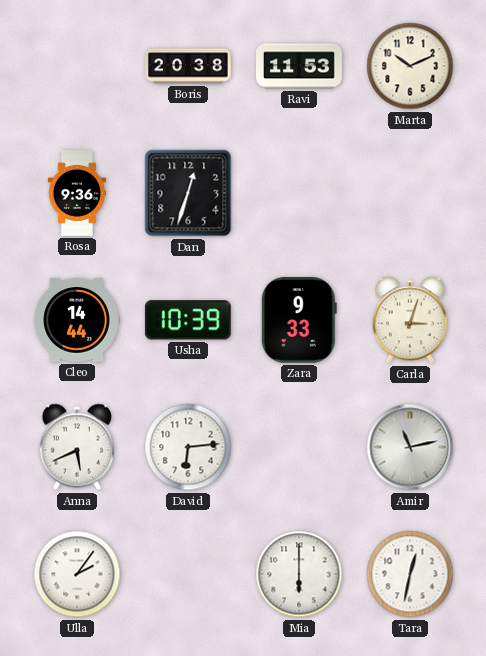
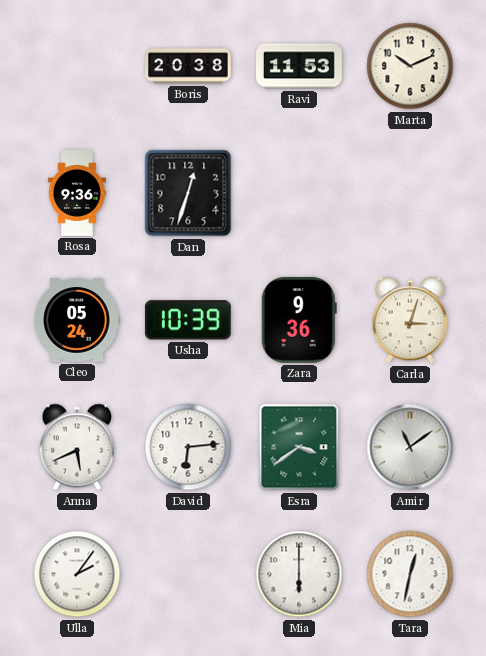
Cleo: 14:44 -> 05:24
Zara: 9:33 -> 9:36
Esra: none -> 3:39
Amir: 11:13 -> 11:09
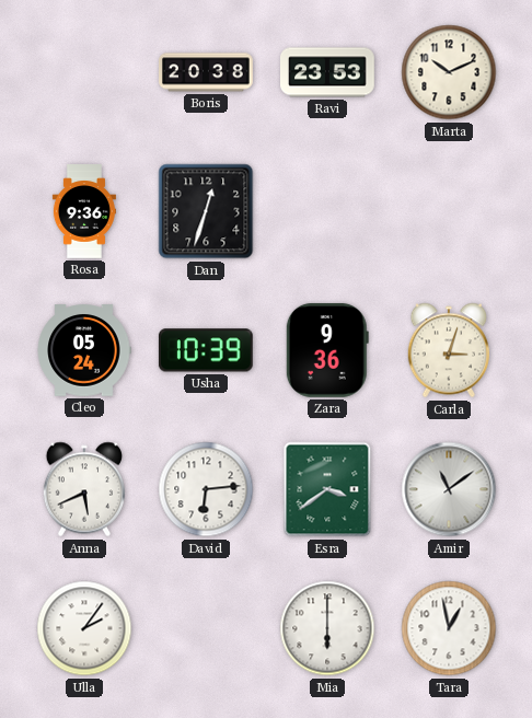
Ravi: 11:53 -> 23:53
Tara: 12:32 -> 12:58
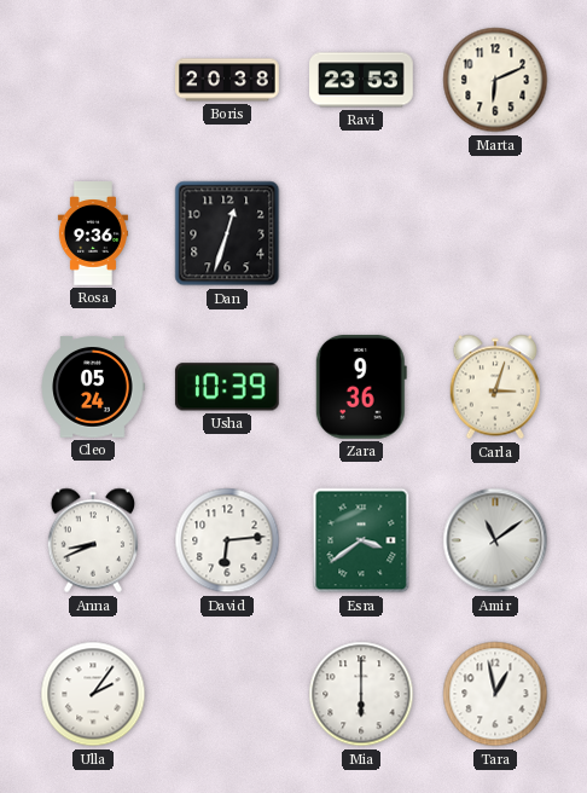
Marta: 10:11 -> 6:11
Anna: 5:41 -> 8:41
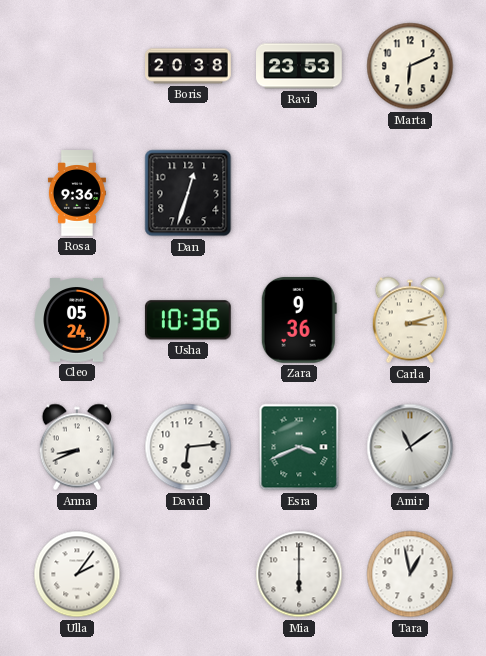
Usha: 10:39 -> 10:36
Carla: 3:03 -> 3:12
Esra: 3:39 -> 3:41
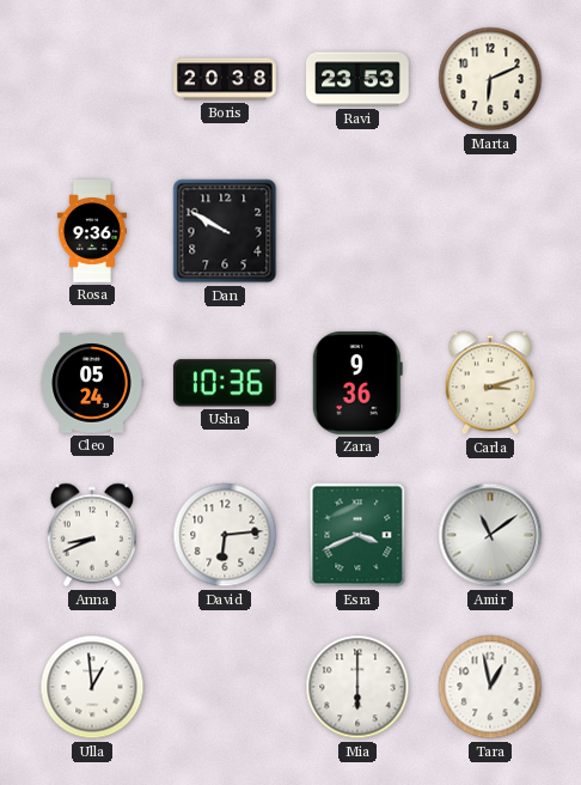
Dan: 12:33 -> 9:50
Ulla: 2:06 -> 12:59
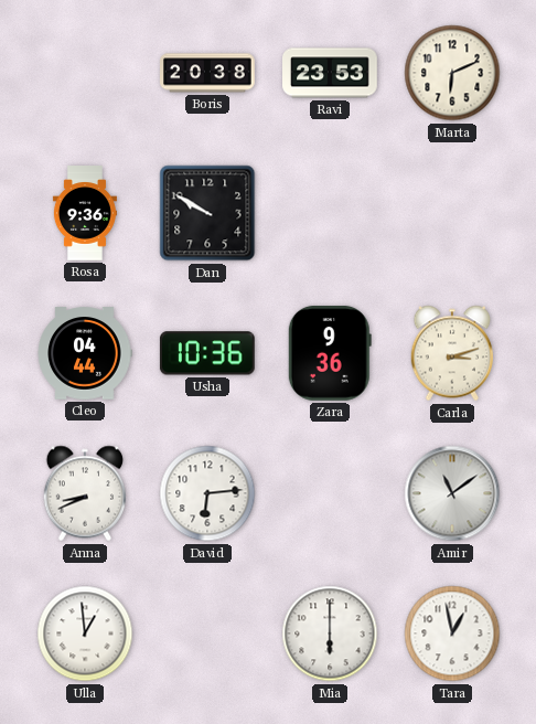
Cleo: 05:24 -> 04:44
Esra: 3:41 -> none
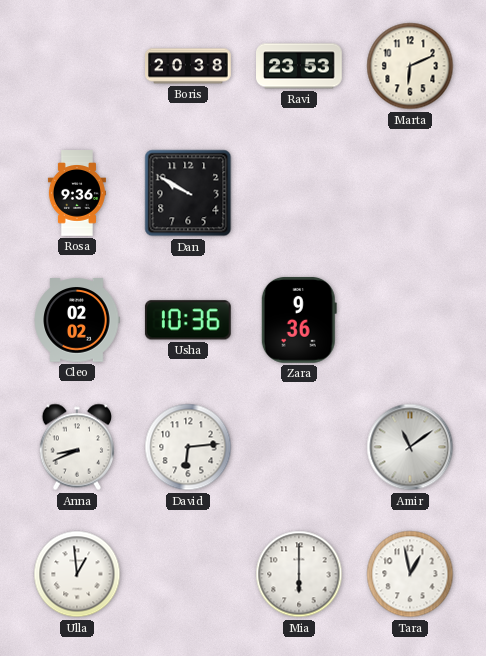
Cleo: 04:44 -> 02:02
Carla: 3:12 -> none
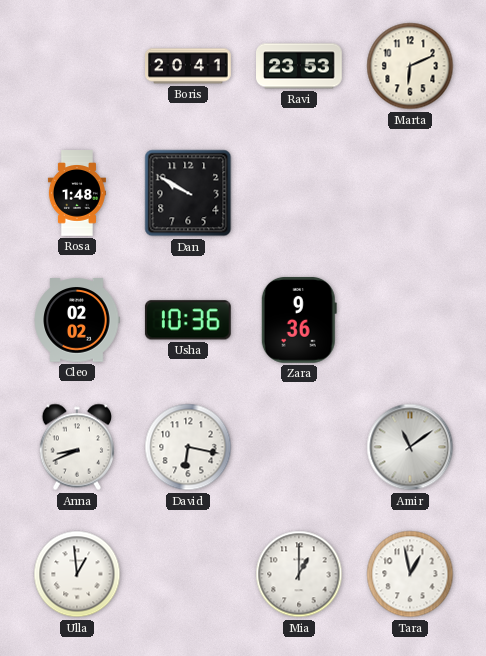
Boris: 20:38 -> 20:41
Rosa: 9:36 -> 1:48
David: 6:14 -> 6:17
Mia: 6:00 -> 1:00
